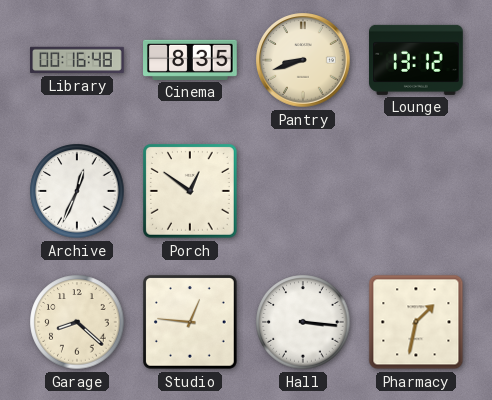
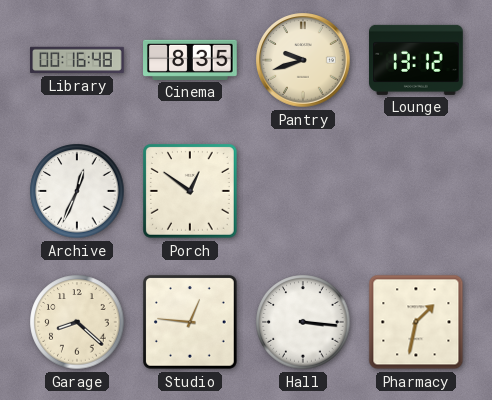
Pantry: 8:42 -> 9:42
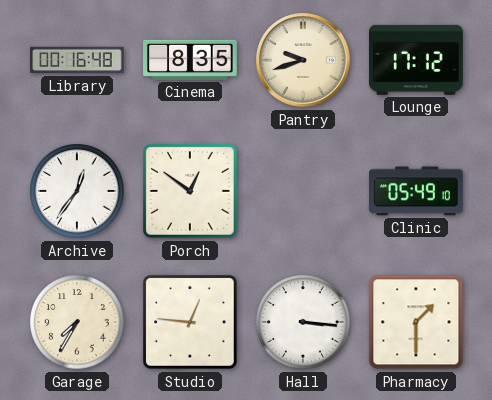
Lounge: 13:12 -> 17:12
Archive: 12:34 -> 12:36
Clinic: none -> 05:49
Garage: 8:22 -> 7:35
Pharmacy: 1:32 -> 1:30
